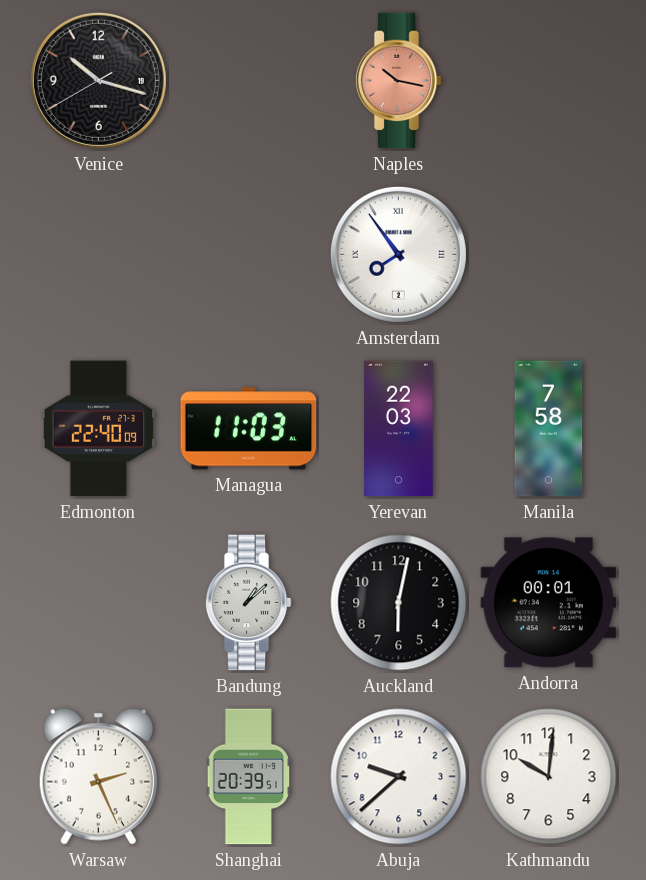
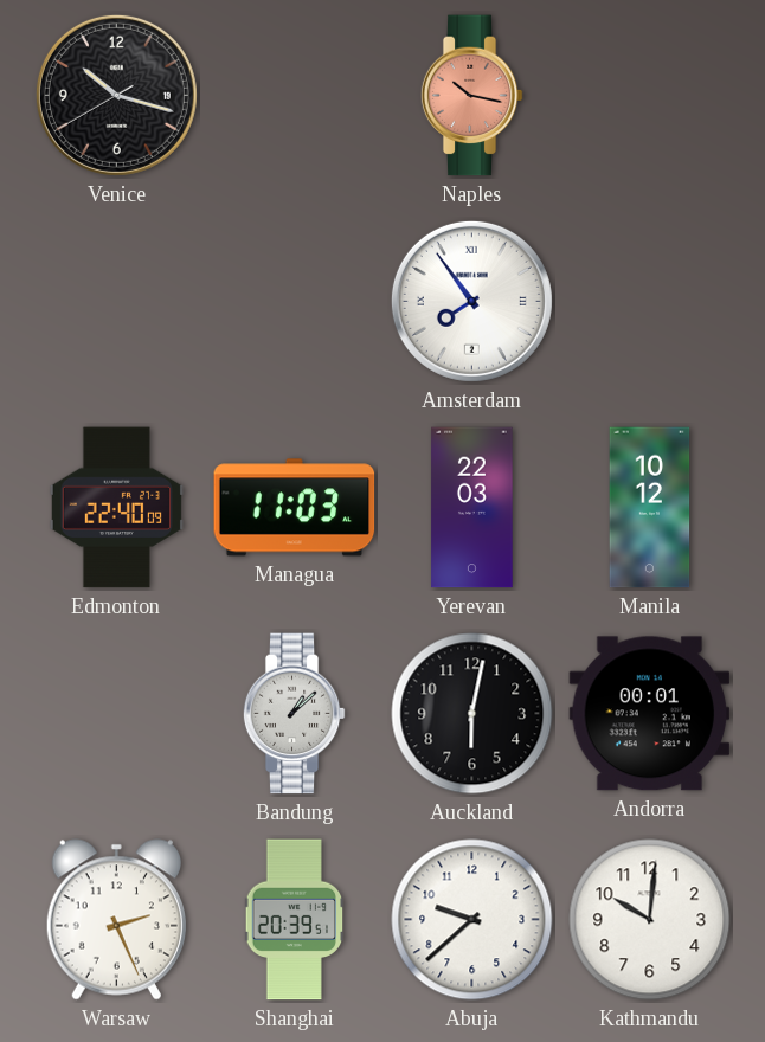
Manila: 7:58 -> 10:12
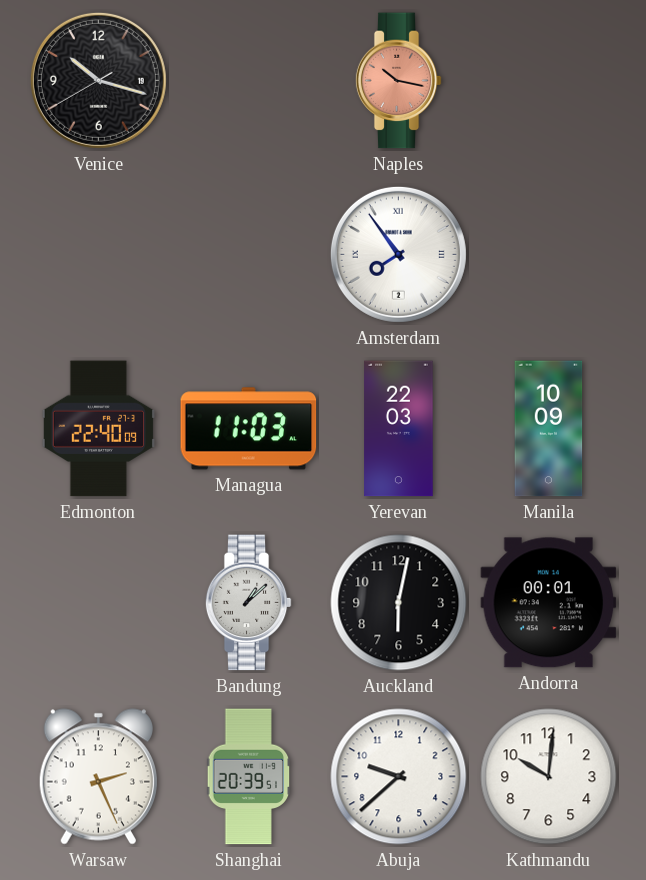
Manila: 10:12 -> 10:09
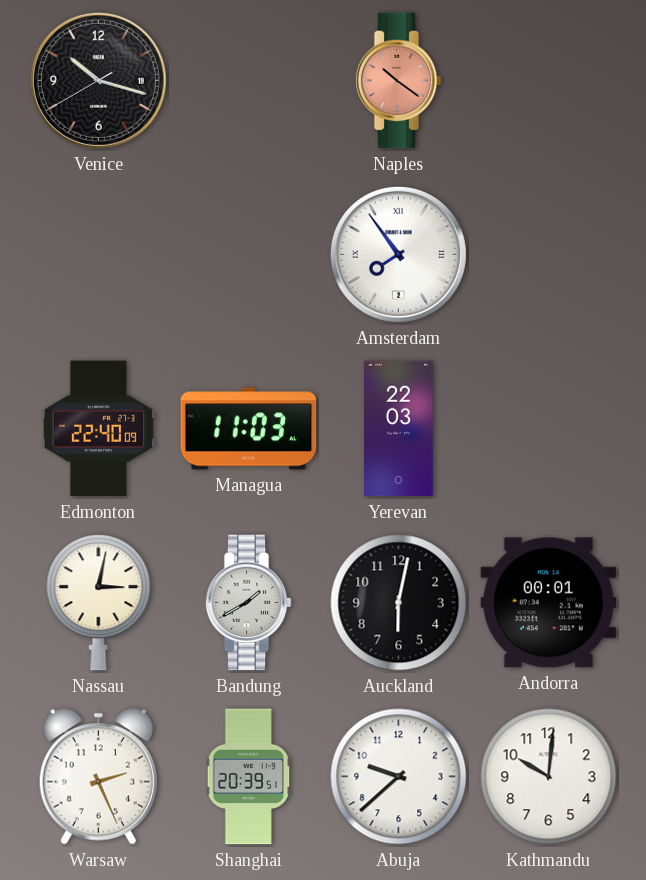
Naples: 10:17 -> 10:21
Manila: 10:09 -> none
Nassau: none -> 3:02
Bandung: 1:08 -> 1:40
